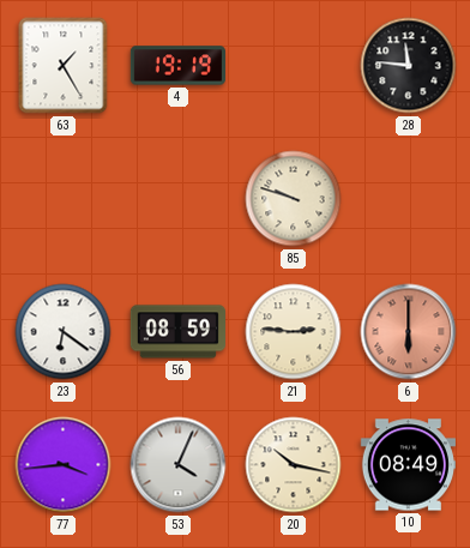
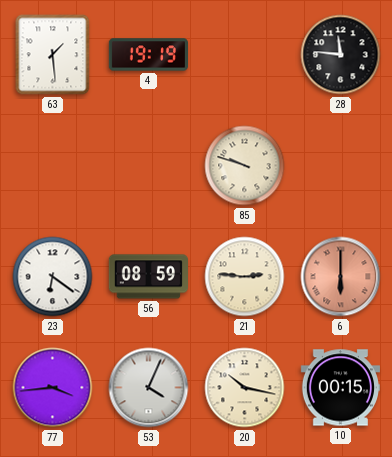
63: 1:25 -> 1:29
10: 08:49 -> 00:15
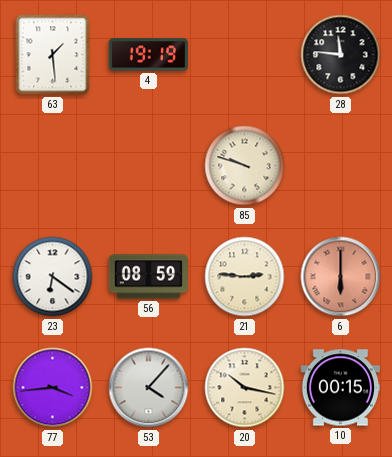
53: 4:04 -> 4:07
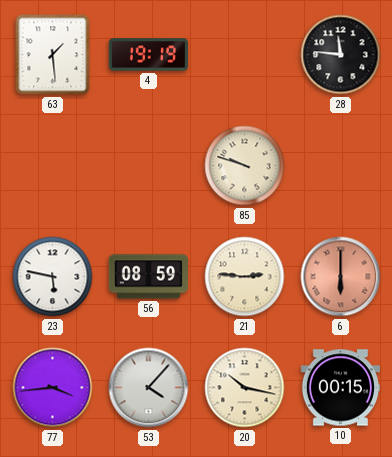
23: 6:21 -> 5:47
